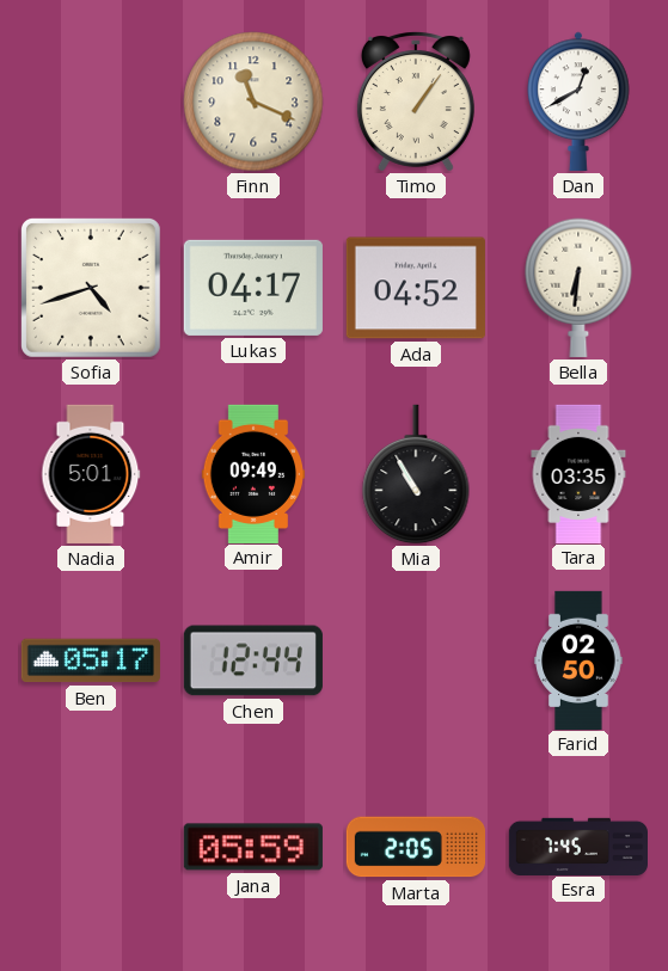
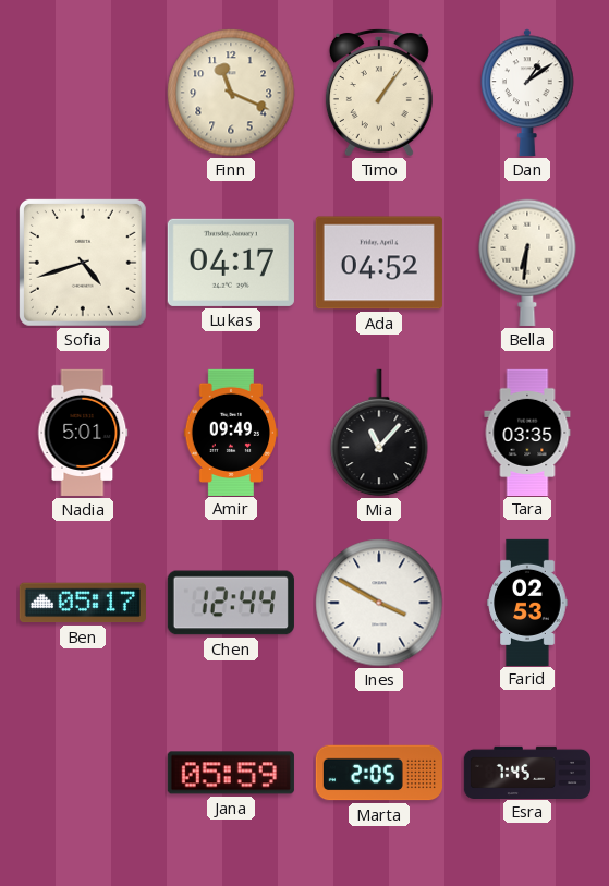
Dan: 12:40 -> 1:09
Mia: 10:55 -> 11:07
Ines: none -> 3:50
Farid: 02:50 -> 02:53
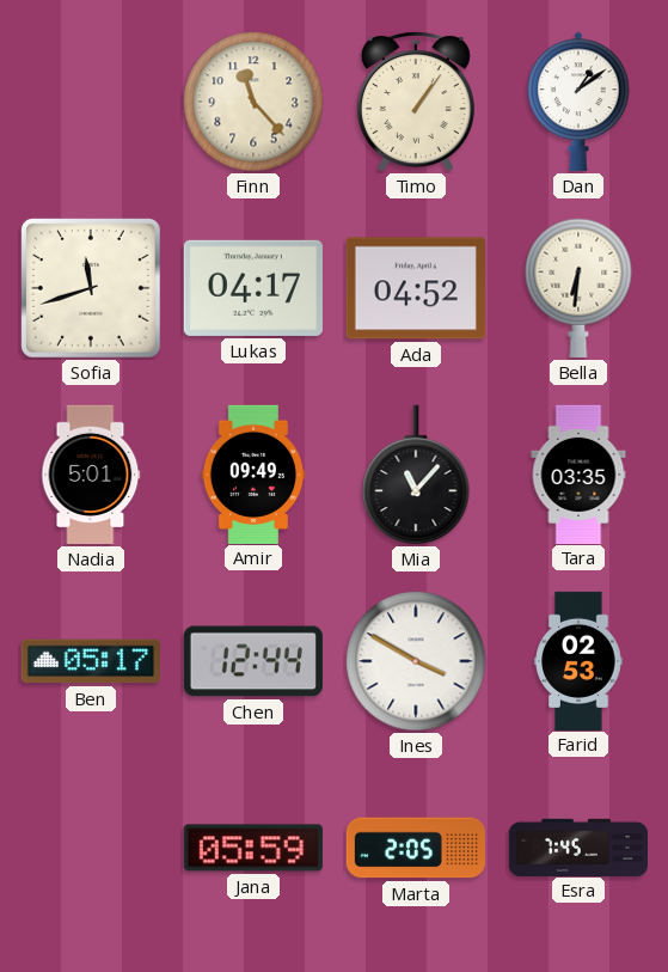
Finn: 11:19 -> 11:23
Sofia: 4:42 -> 11:42
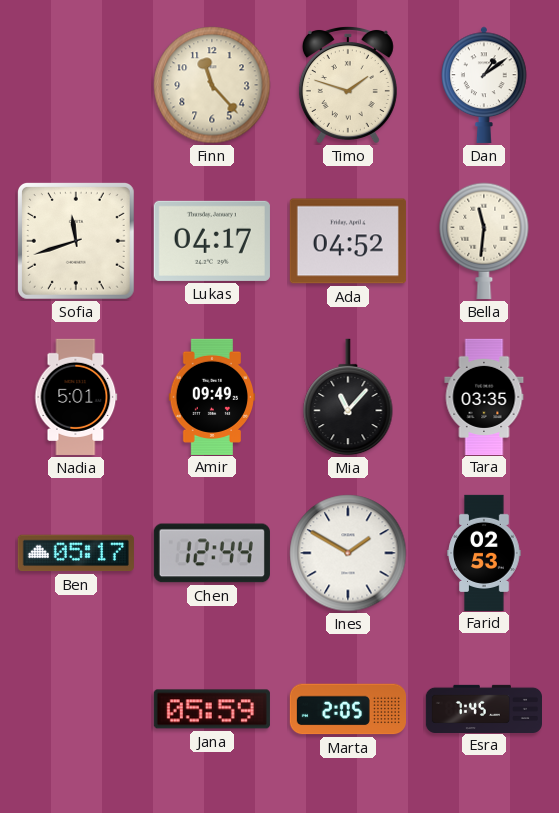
Timo: 1:06 -> 1:48
Bella: 6:31 -> 11:31
Ines: 3:50 -> 1:50
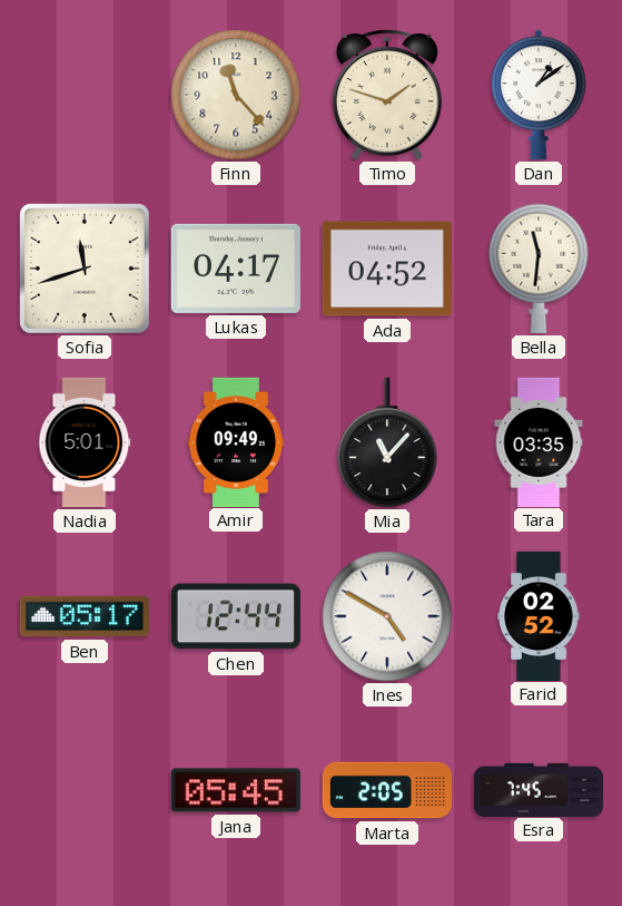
Ines: 1:50 -> 4:50
Farid: 02:53 -> 02:52
Jana: 05:59 -> 05:45
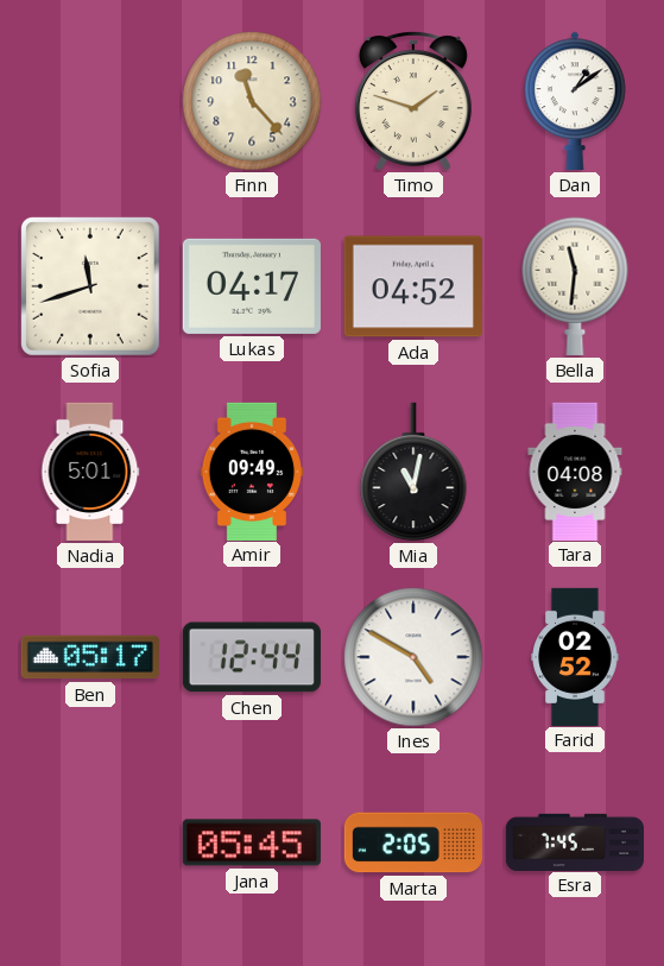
Mia: 11:07 -> 11:02
Tara: 03:35 -> 04:08
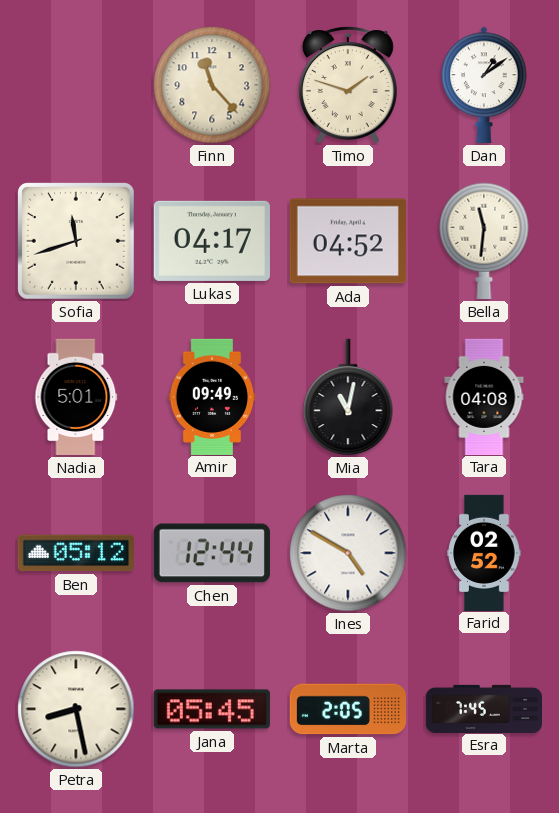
Ben: 05:17 -> 05:12
Petra: none -> 8:28
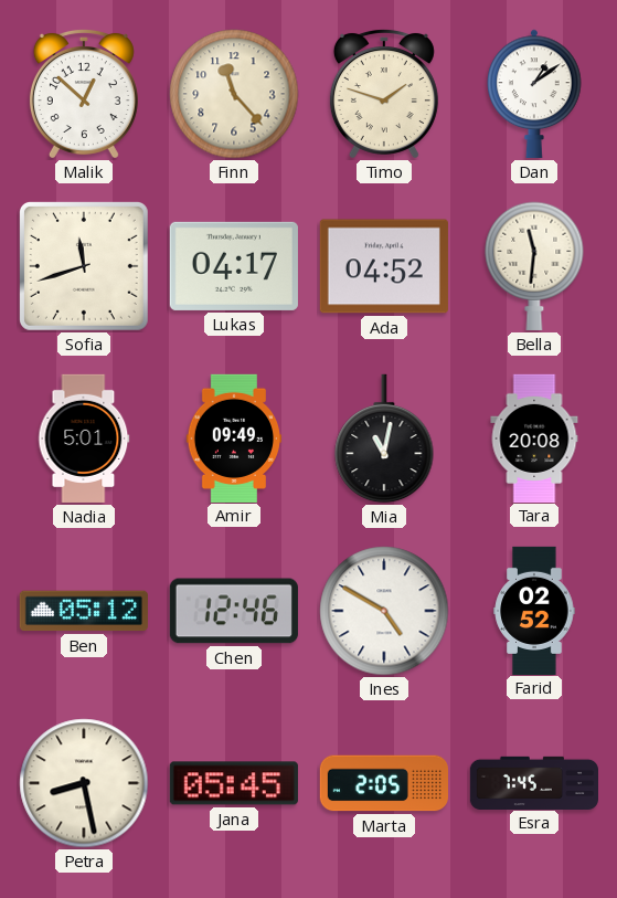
Malik: none -> 12:52
Tara: 04:08 -> 20:08
Chen: 12:44 -> 12:46
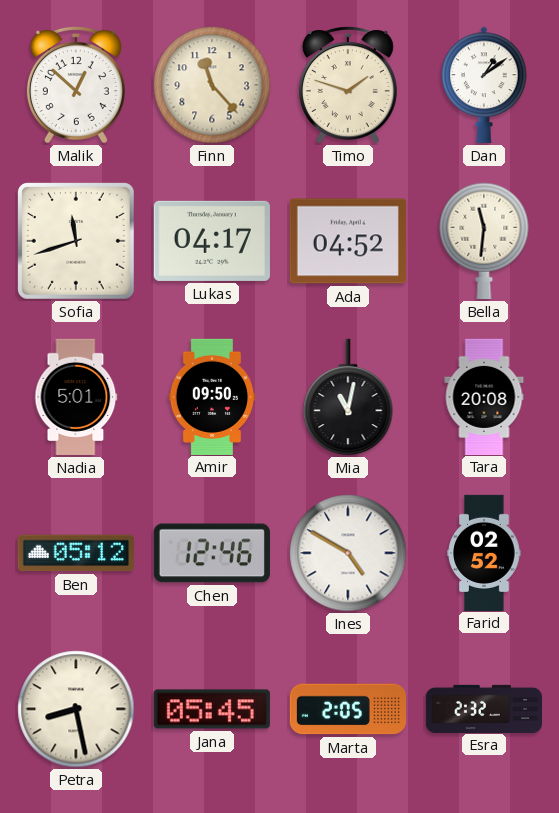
Amir: 09:49 -> 09:50
Esra: 7:45 -> 2:32
